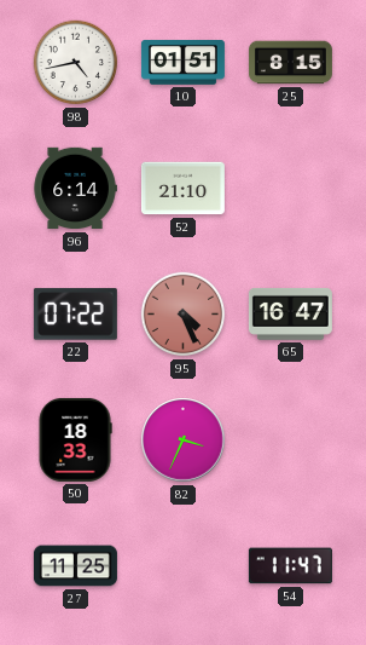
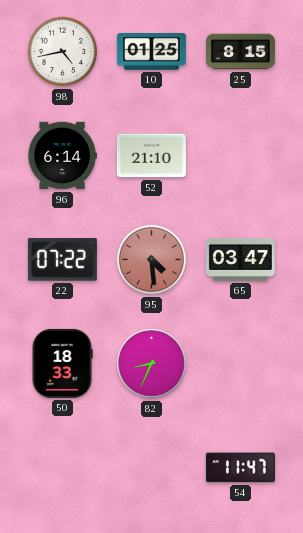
10: 01:51 -> 01:25
95: 4:26 -> 4:29
65: 16:47 -> 03:47
82: 3:34 -> 8:34
27: 11:25 -> none
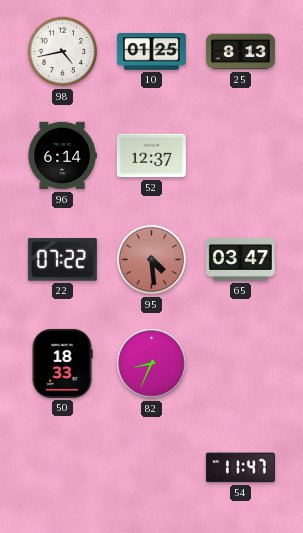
25: 8:15 -> 8:13
52: 21:10 -> 12:37
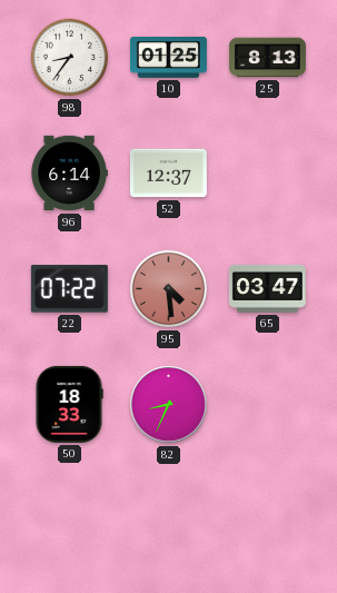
98: 4:43 -> 8:36
54: 11:47 -> none
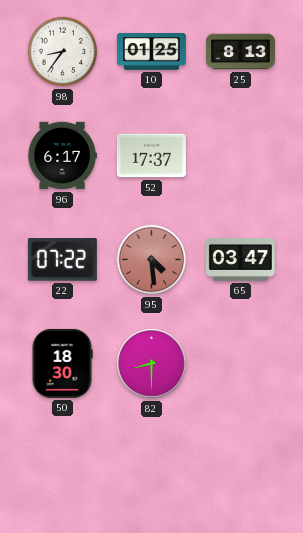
96: 6:14 -> 6:17
52: 12:37 -> 17:37
50: 18:33 -> 18:30
82: 8:34 -> 8:30
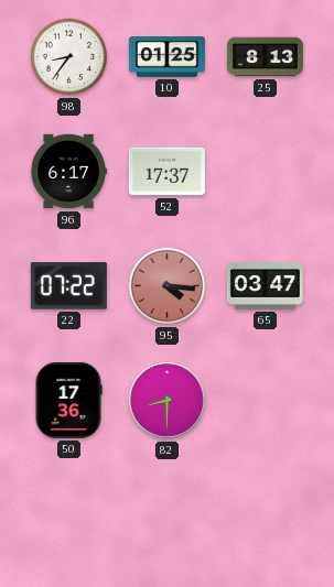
95: 4:29 -> 4:16
50: 18:30 -> 17:36
